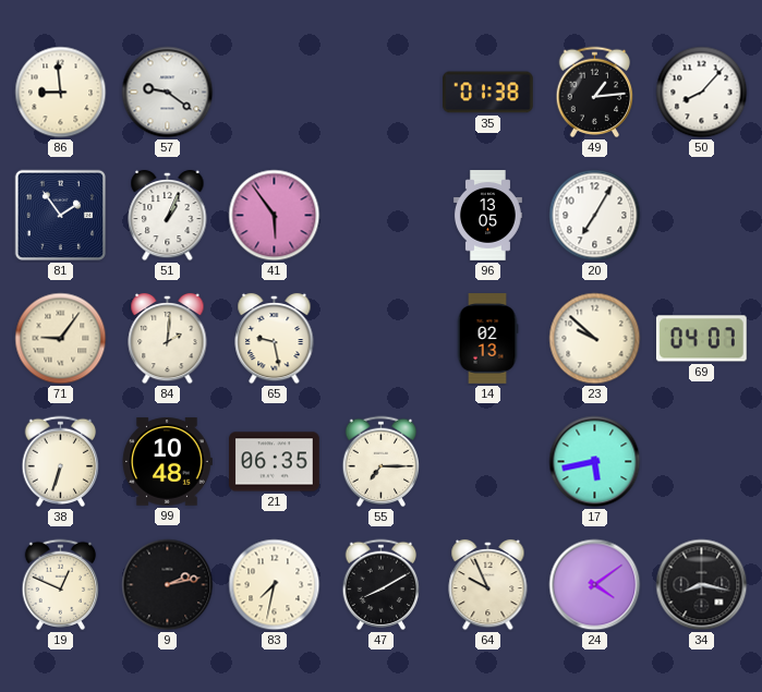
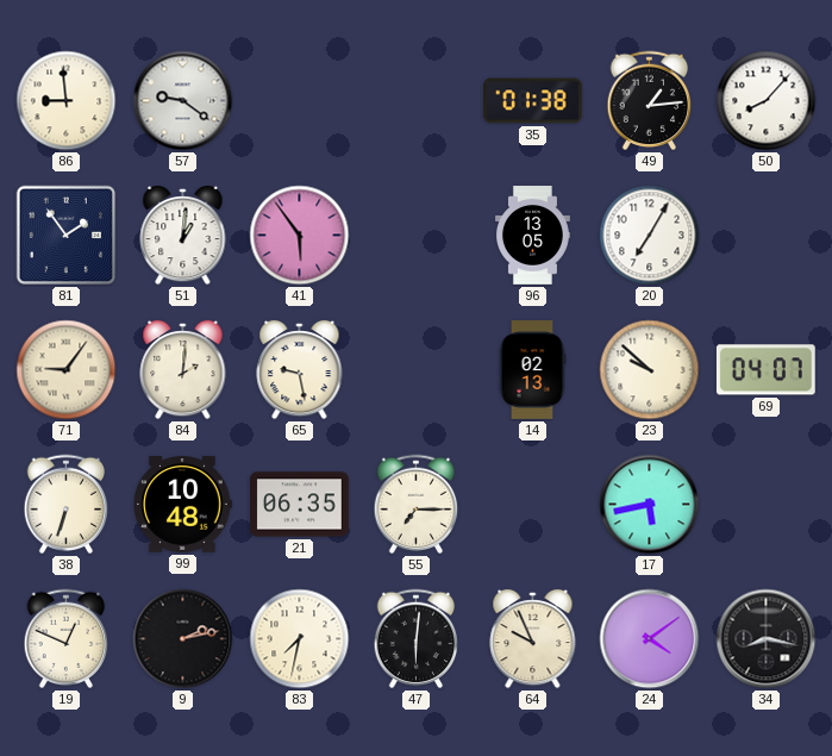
51: 1:04 -> 1:01
47: 8:10 -> 6:01
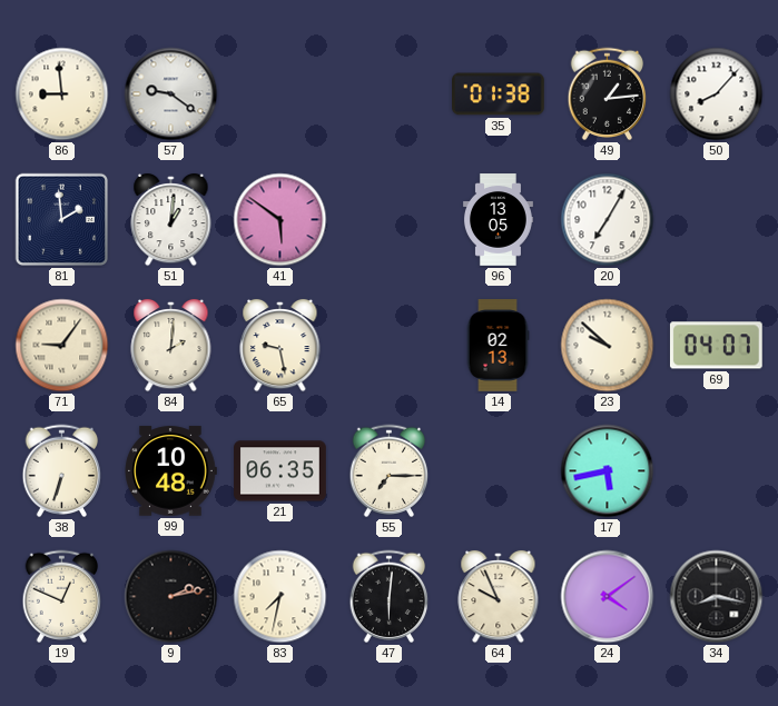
81: 1:54 -> 1:59
41: 5:54 -> 5:51
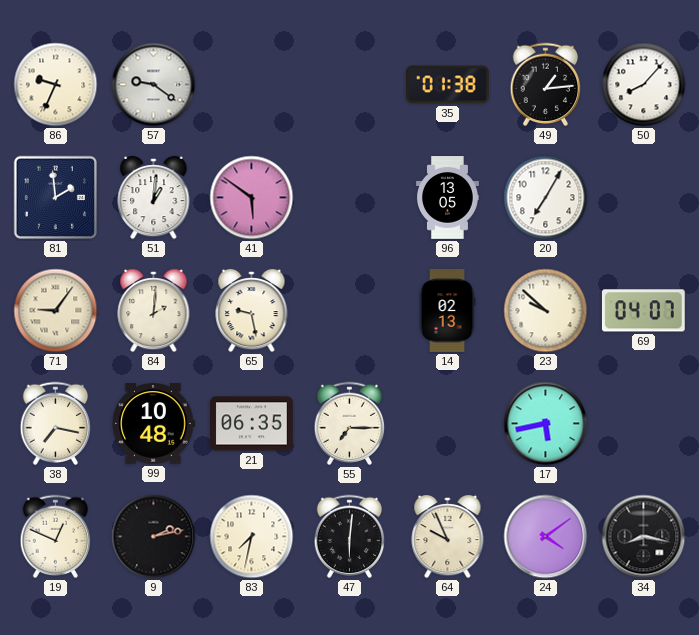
86: 8:59 -> 9:34
38: 6:33 -> 7:17
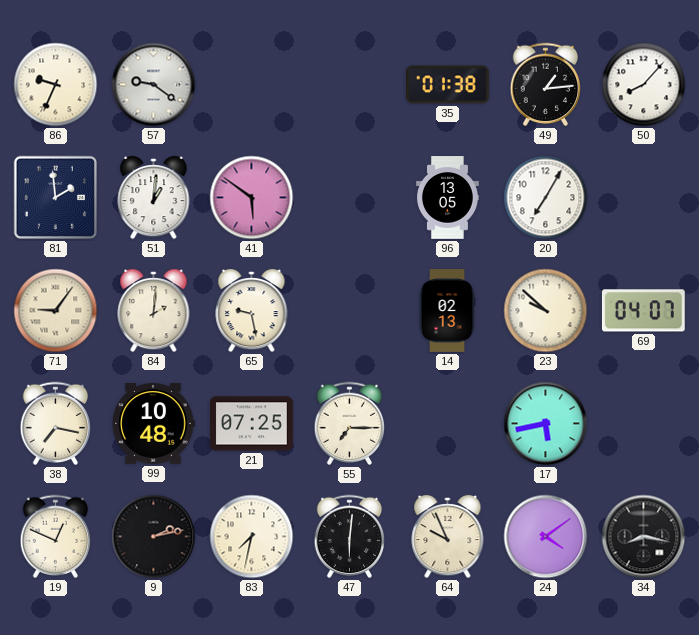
21: 06:35 -> 07:25
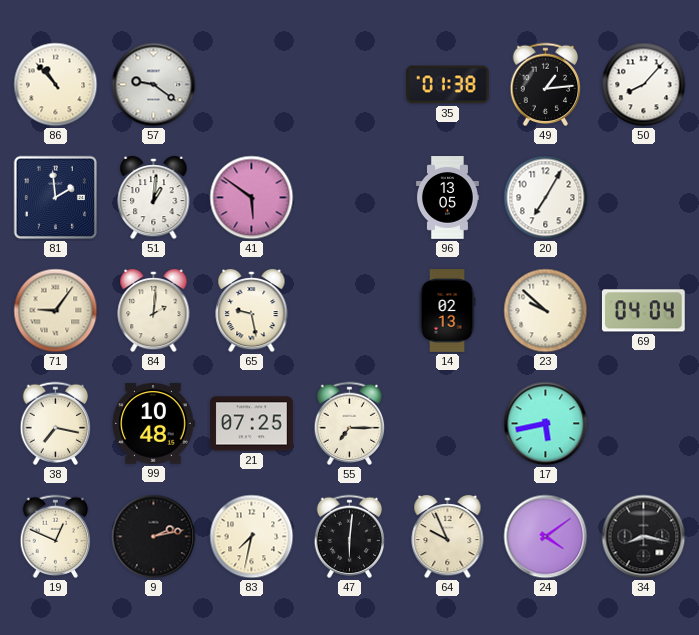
86: 9:34 -> 10:53
69: 04:07 -> 04:04
